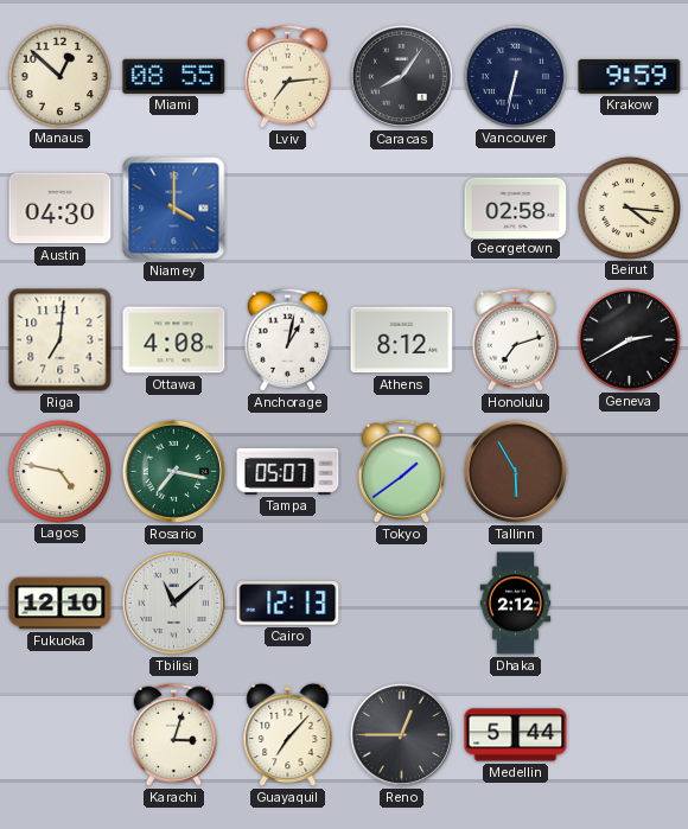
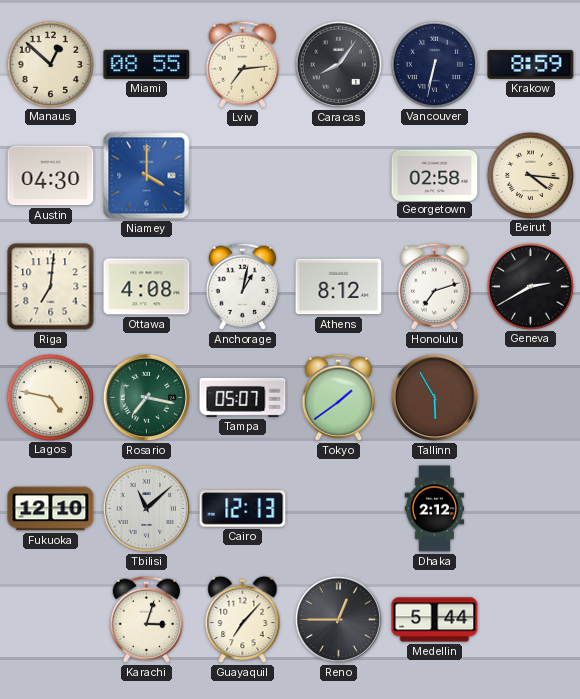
Krakow: 9:59 -> 8:59
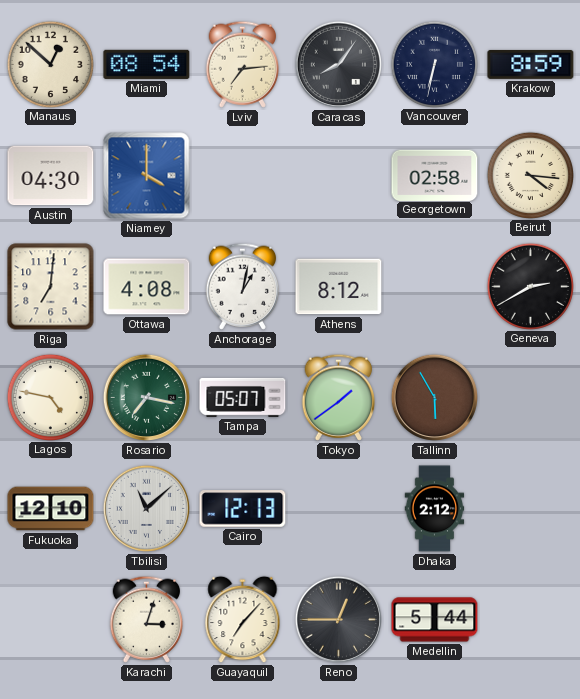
Miami: 08:55 -> 08:54
Honolulu: 7:12 -> none
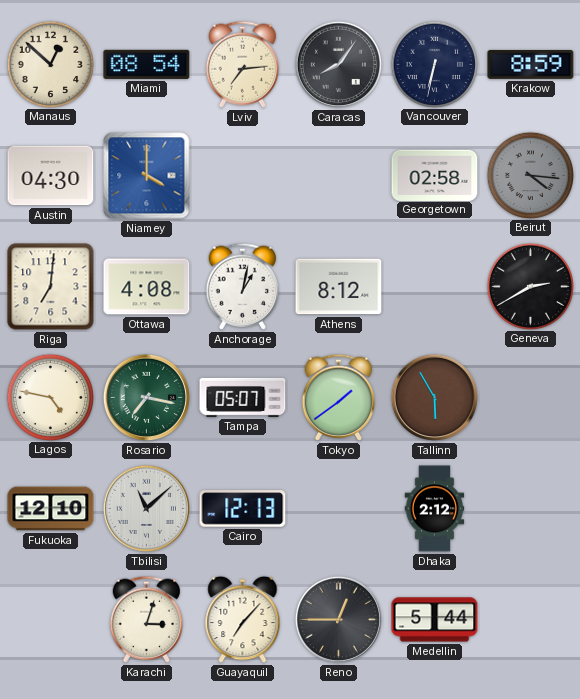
Beirut dial: cream -> grey
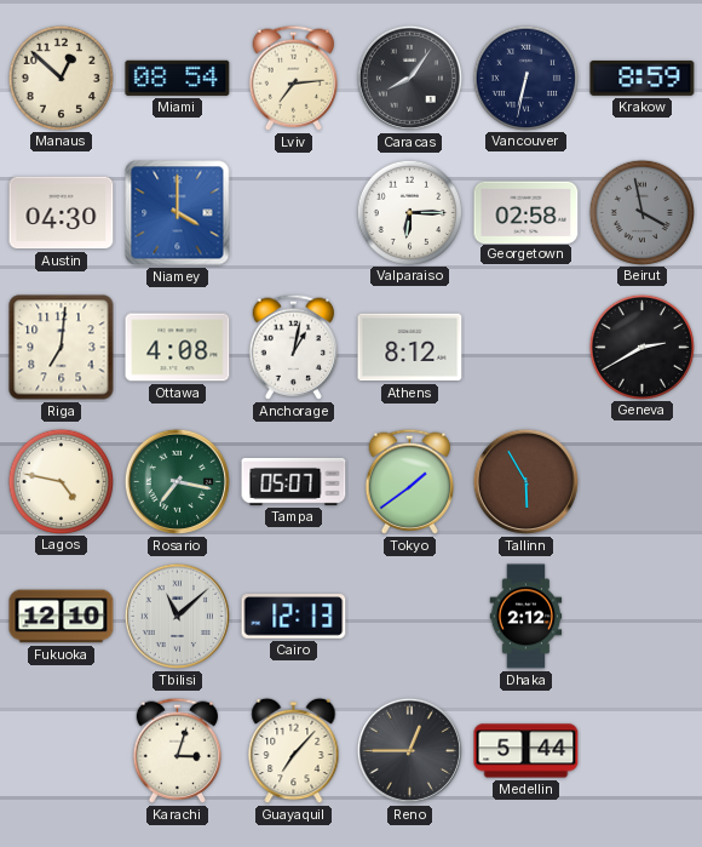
Valparaiso: none -> 6:15
Beirut: 4:16 -> 3:58
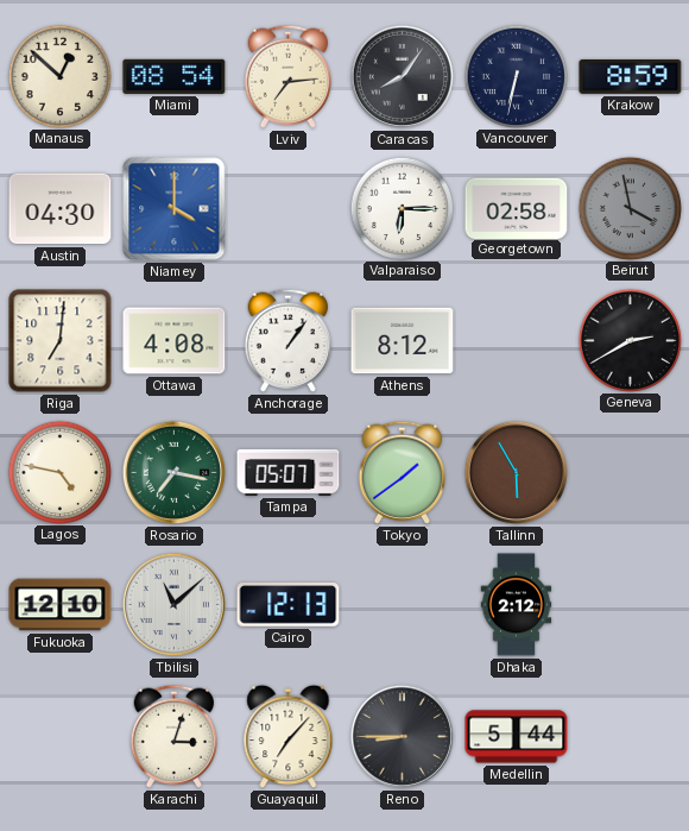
Anchorage: 1:02 -> 1:06
Reno: 12:45 -> 8:45
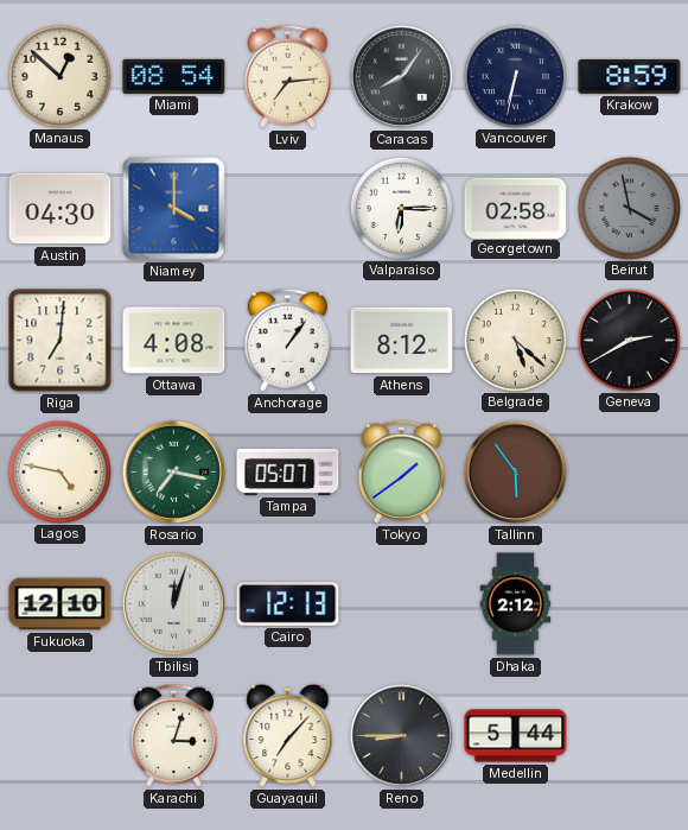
Belgrade: none -> 5:22
Tallinn: 5:55 -> 5:54
Tbilisi: 11:08 -> 12:03
